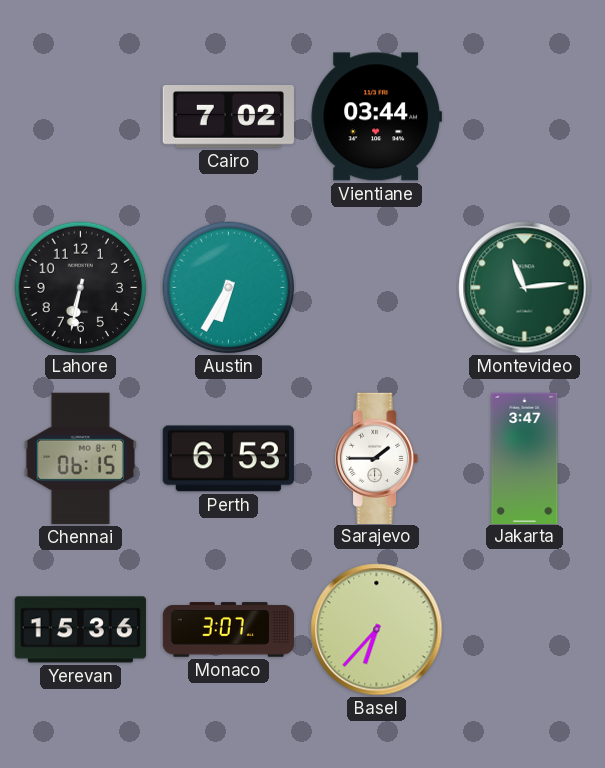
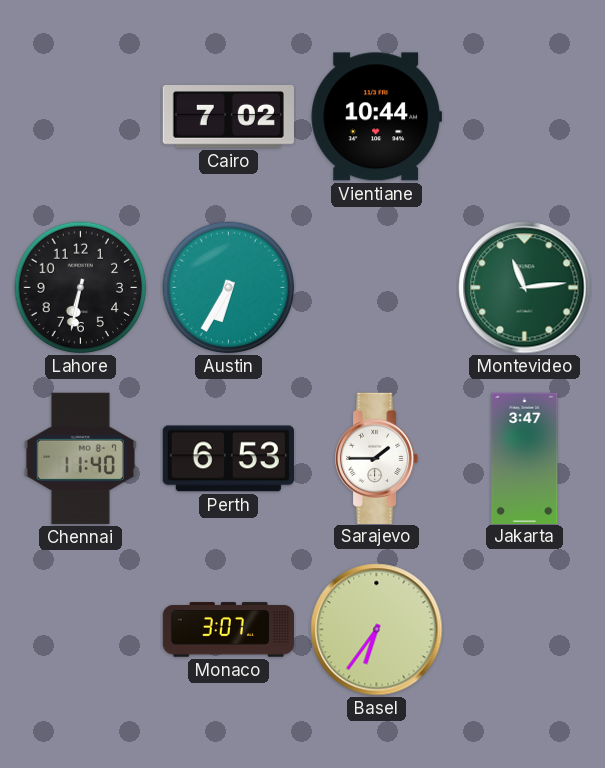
Vientiane: 03:44 -> 10:44
Chennai: 06:15 -> 11:40
Yerevan: 15:36 -> none
Basel: 6:37 -> 6:36
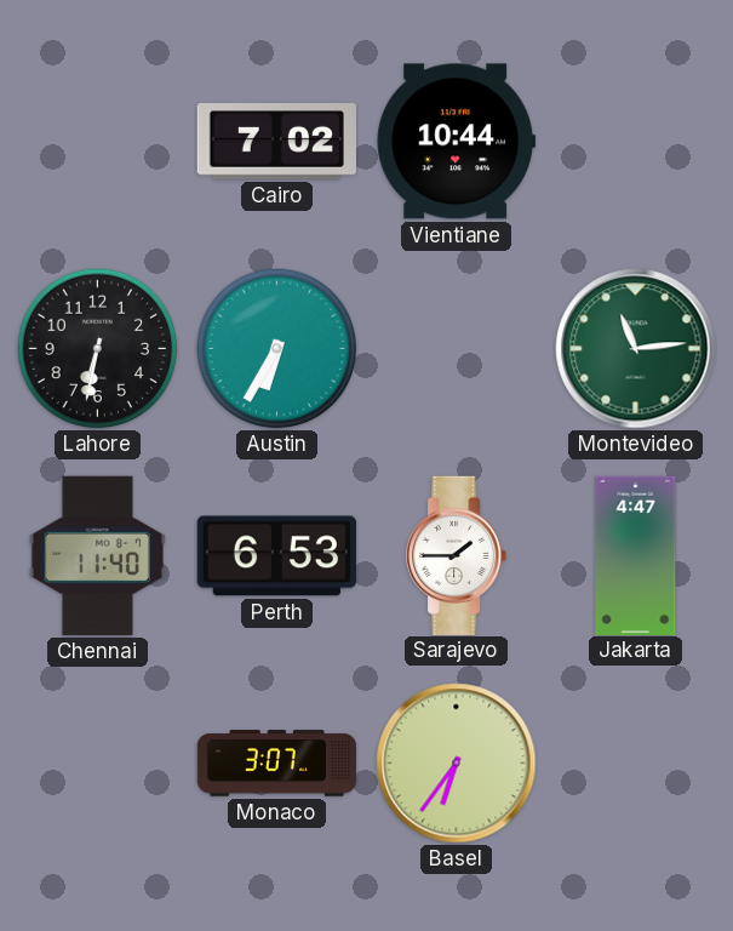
Jakarta: 3:47 -> 4:47
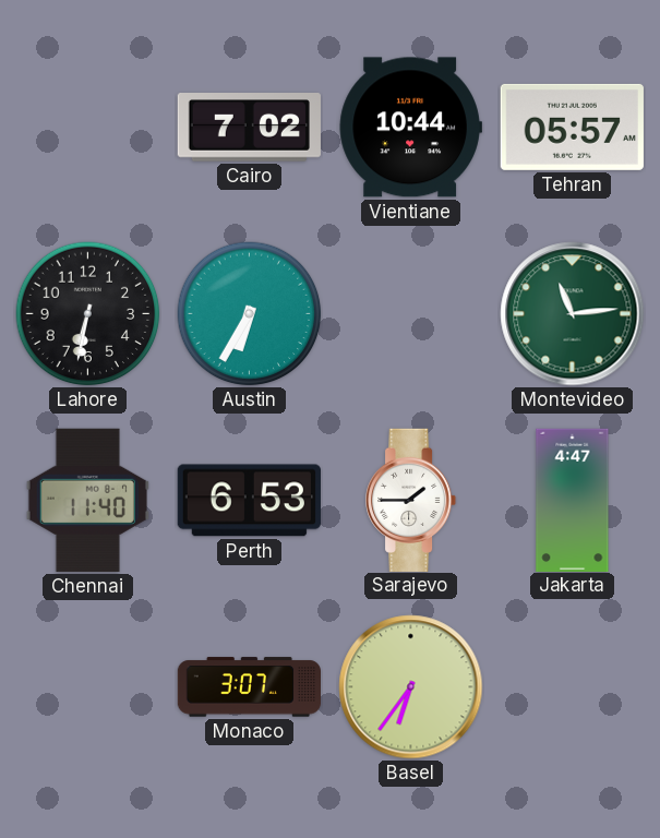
Tehran: none -> 05:57
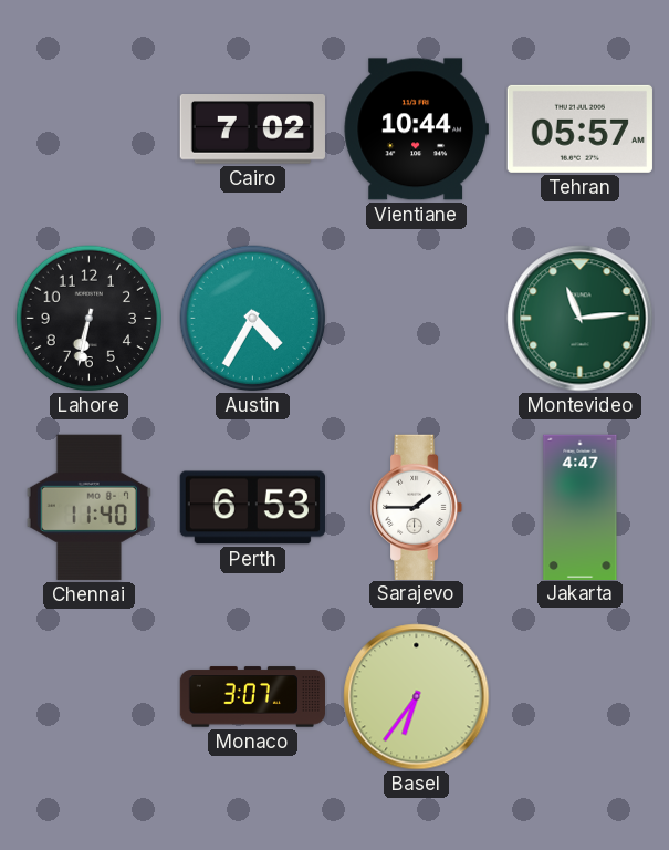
Austin: 6:35 -> 4:35
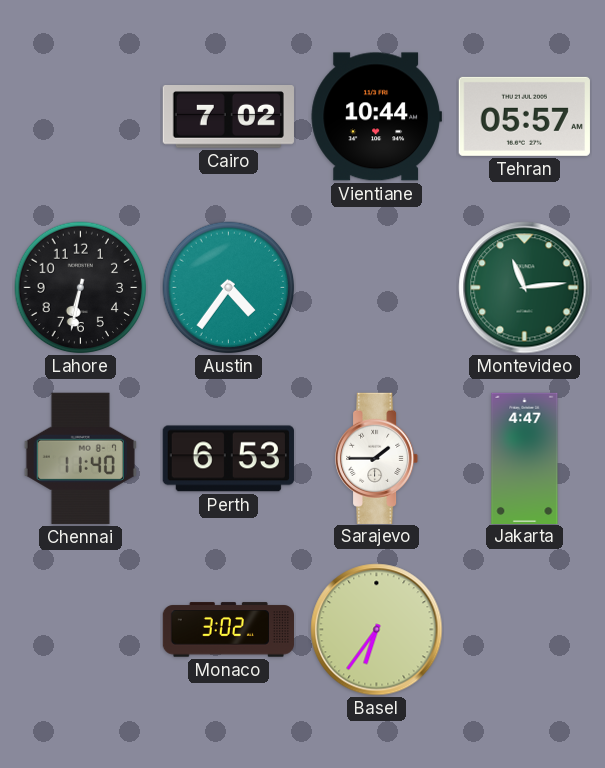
Austin: 4:35 -> 4:36
Monaco: 3:07 -> 3:02
